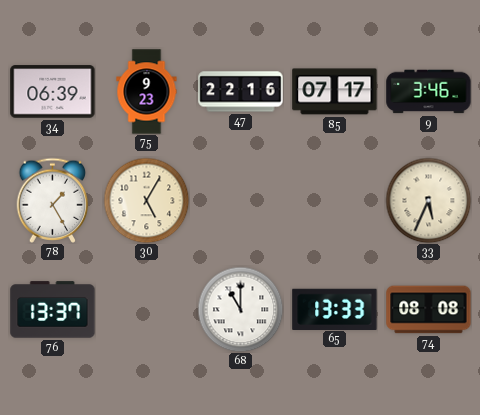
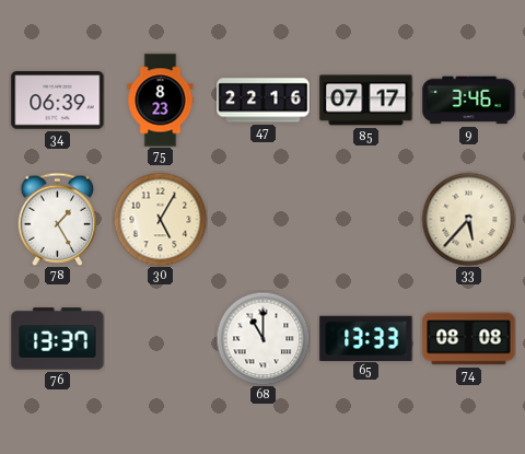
75: 9:23 -> 8:23
33: 5:34 -> 5:37
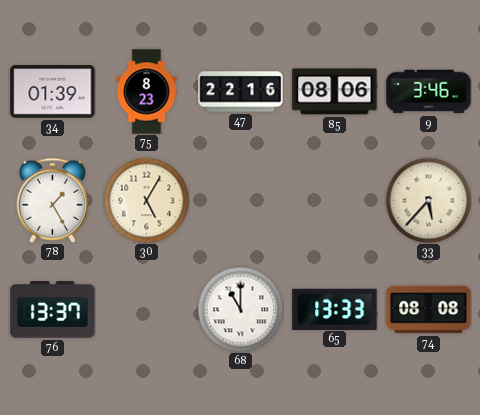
34: 06:39 -> 01:39
85: 07:17 -> 08:06
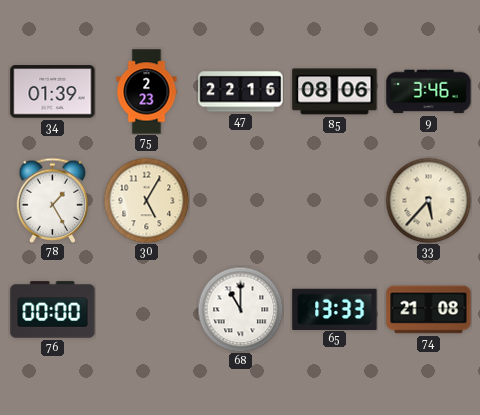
75: 8:23 -> 2:23
76: 13:37 -> 00:00
74: 08:08 -> 21:08
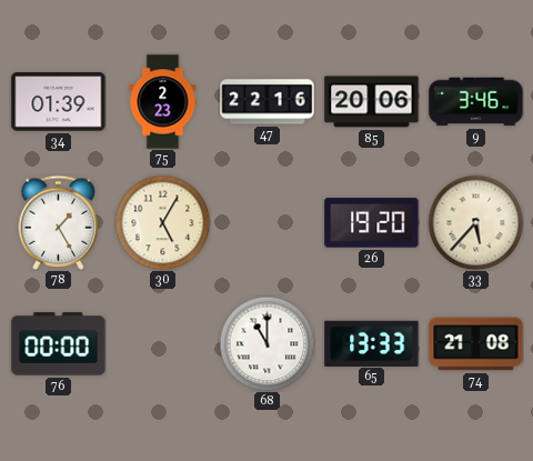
85: 08:06 -> 20:06
26: none -> 19:20
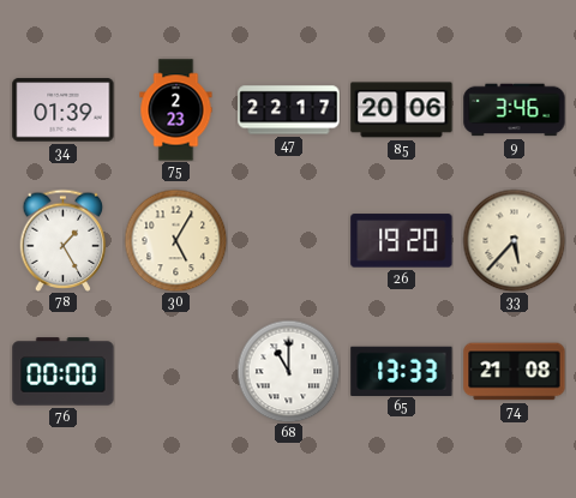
47: 22:16 -> 22:17
